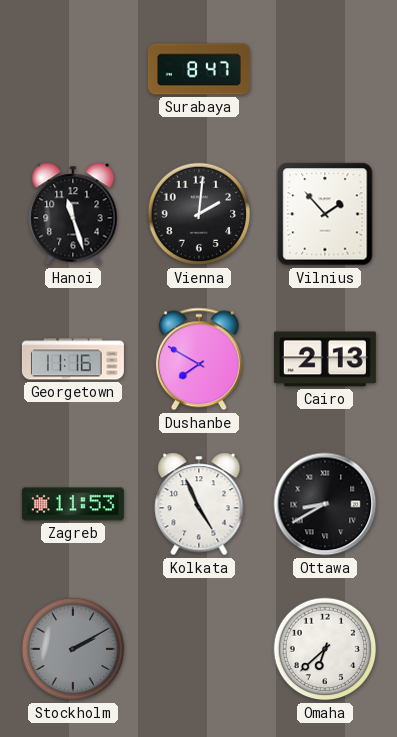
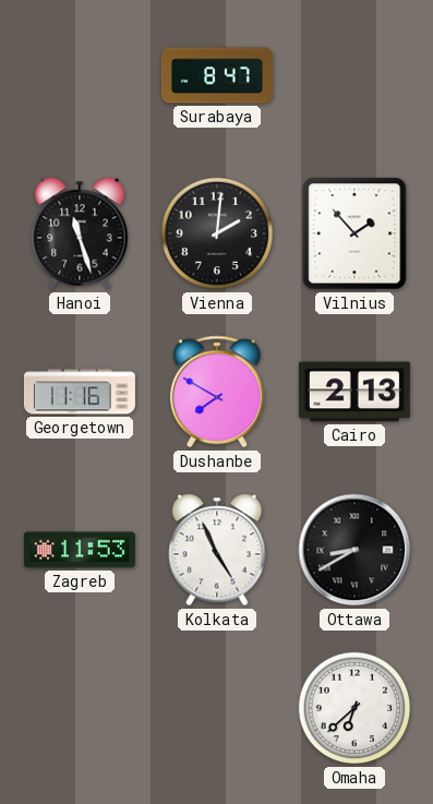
Stockholm: 2:10 -> none
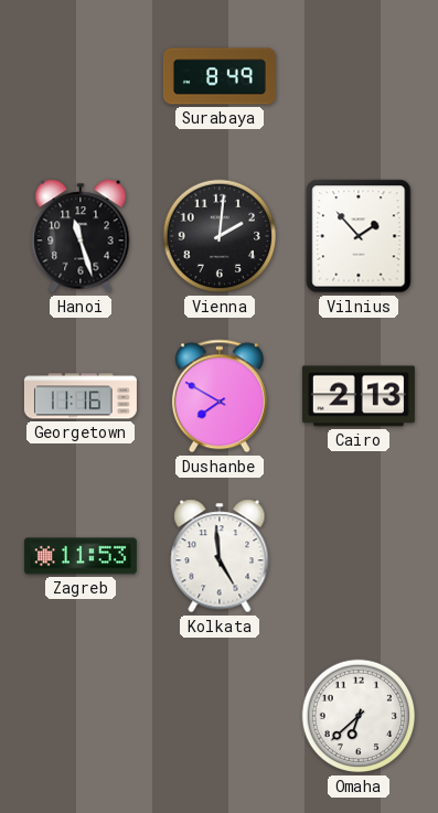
Surabaya: 8:47 -> 8:49
Kolkata: 4:56 -> 4:59
Ottawa: 8:40 -> none
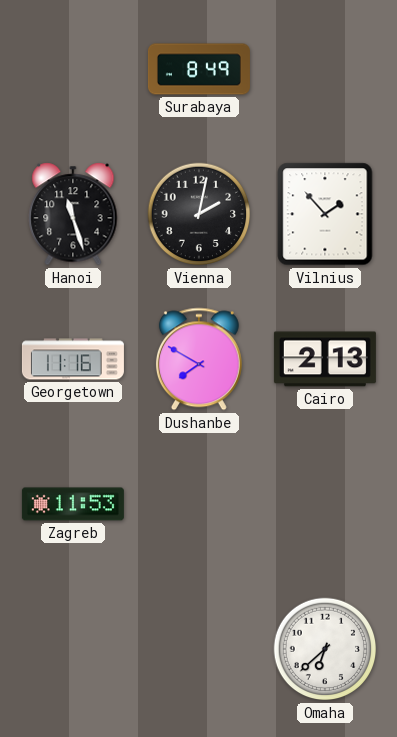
Vienna: 2:01 -> 2:02
Kolkata: 4:59 -> none
